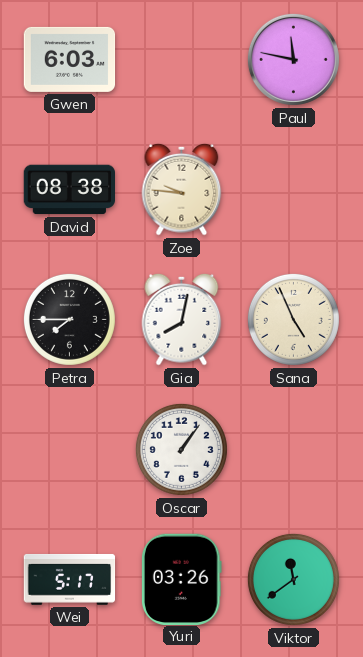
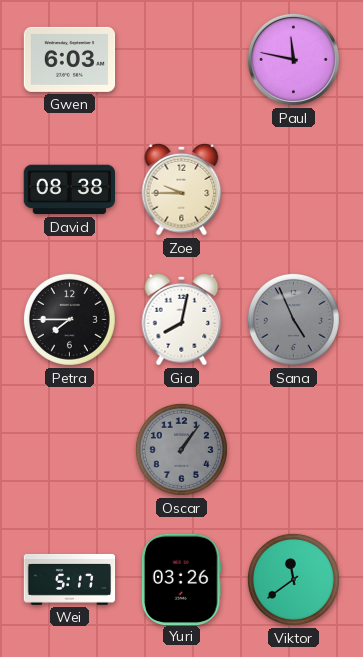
Zoe: 9:46 -> 9:45
Sana dial: cream -> grey
Oscar dial: white -> grey
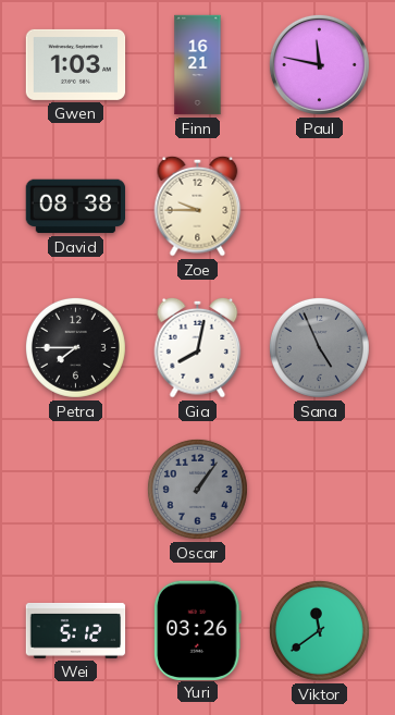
Gwen: 6:03 -> 1:03
Finn: none -> 16:21
Wei: 5:17 -> 5:12
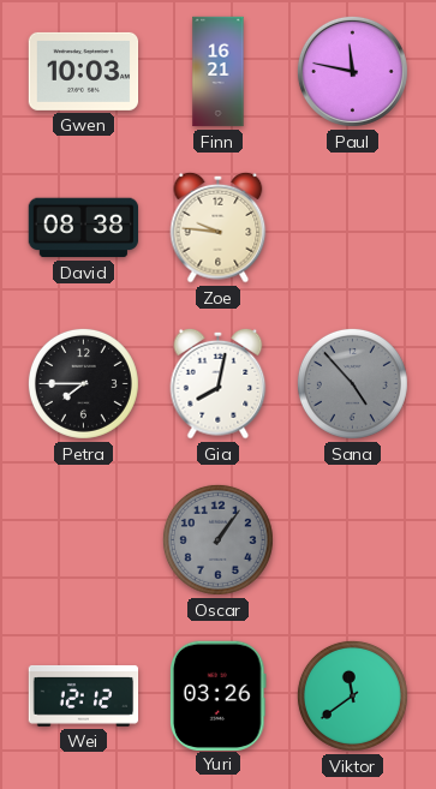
Gwen: 1:03 -> 10:03
Zoe: 9:45 -> 9:46
Sana: 4:56 -> 4:53
Wei: 5:12 -> 12:12
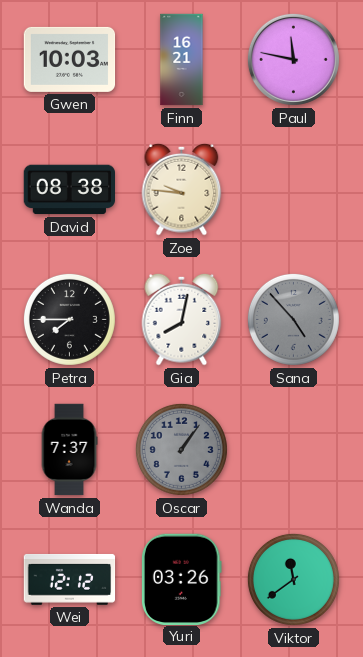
Wanda: none -> 7:37
